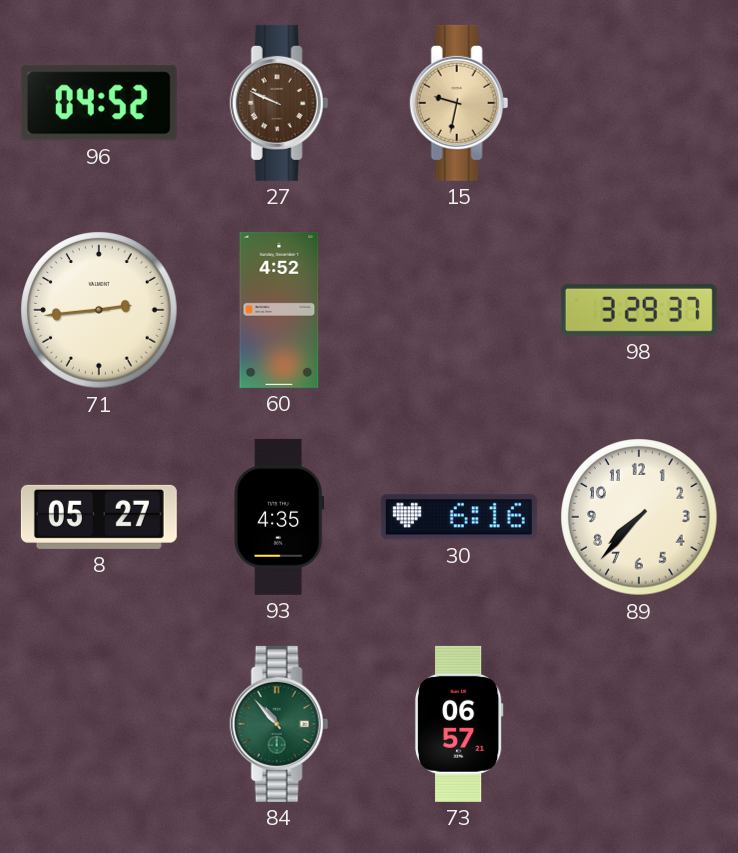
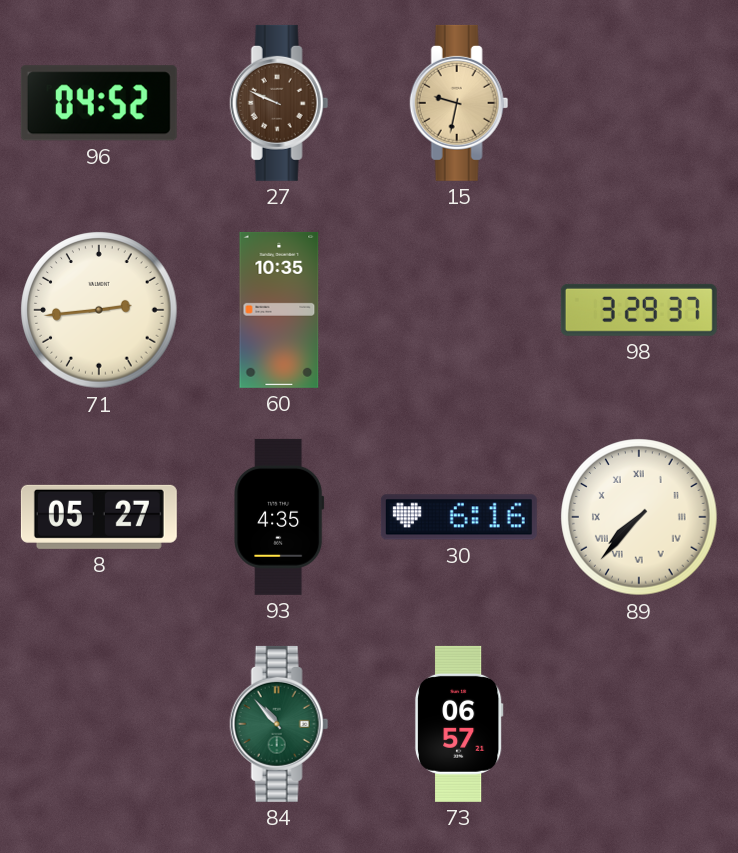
60: 4:52 -> 10:35
89 numerals: Arabic -> Roman
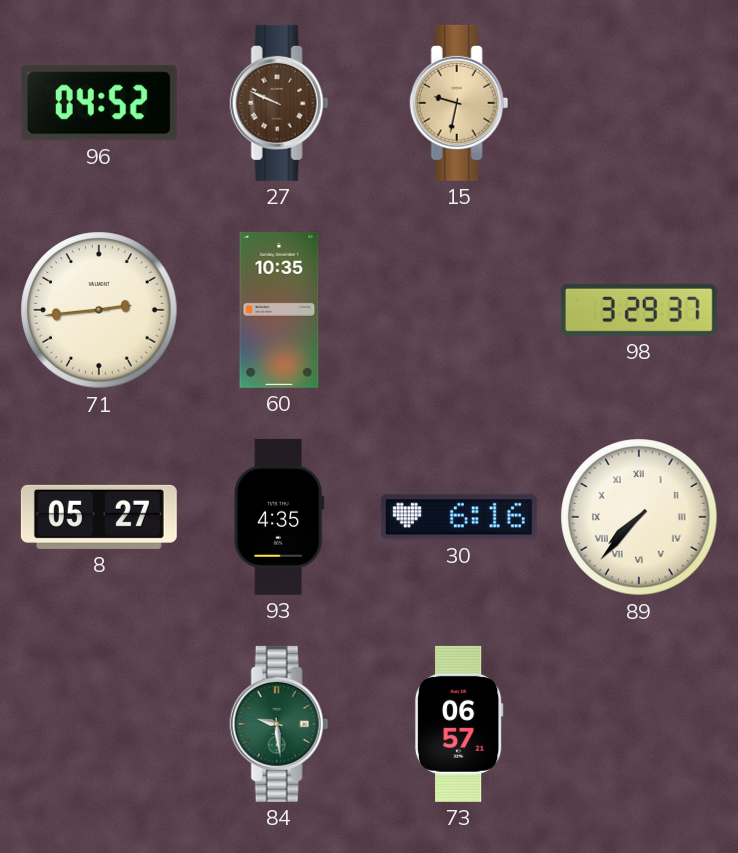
84: 10:53 -> 9:29
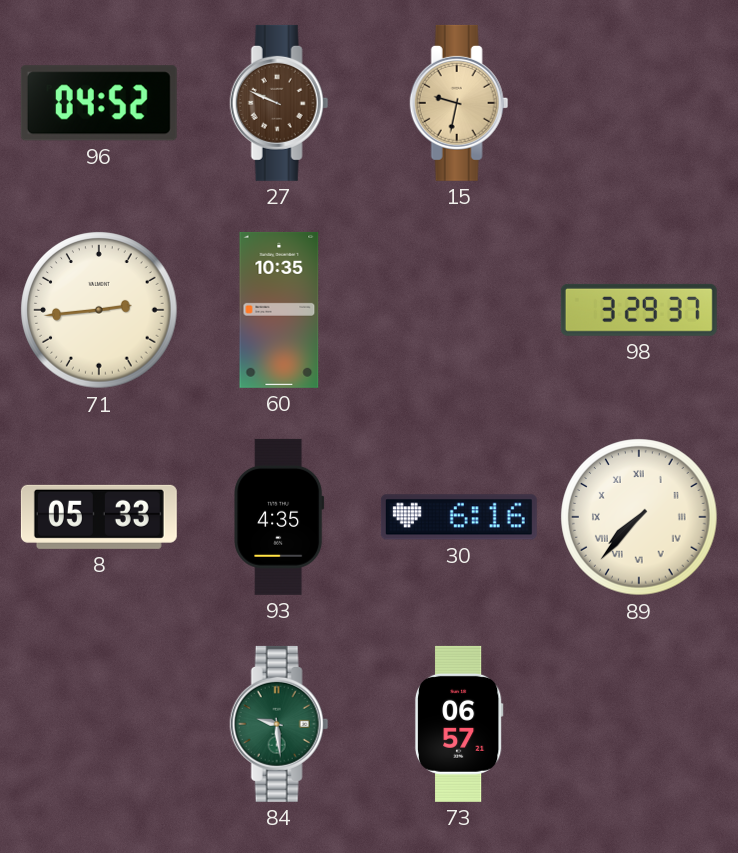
8: 05:27 -> 05:33
